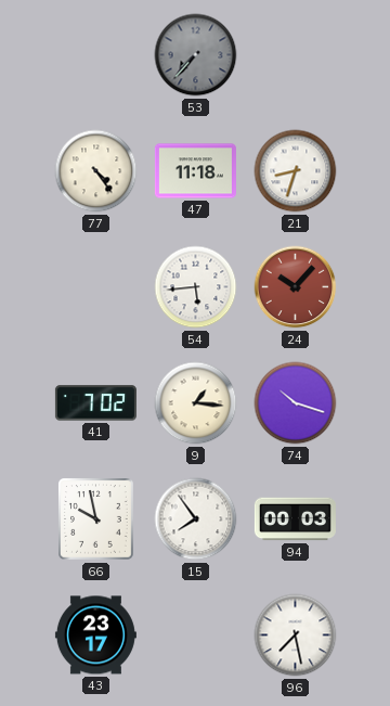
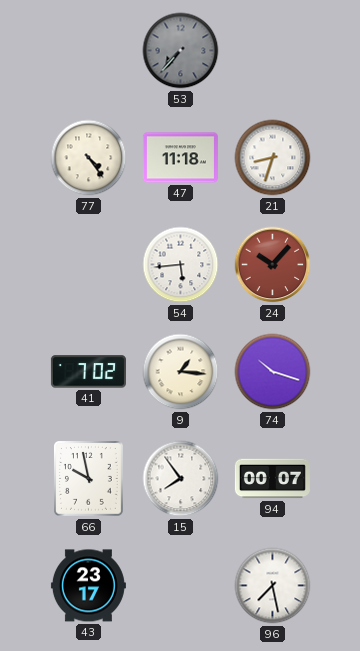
94: 00:03 -> 00:07
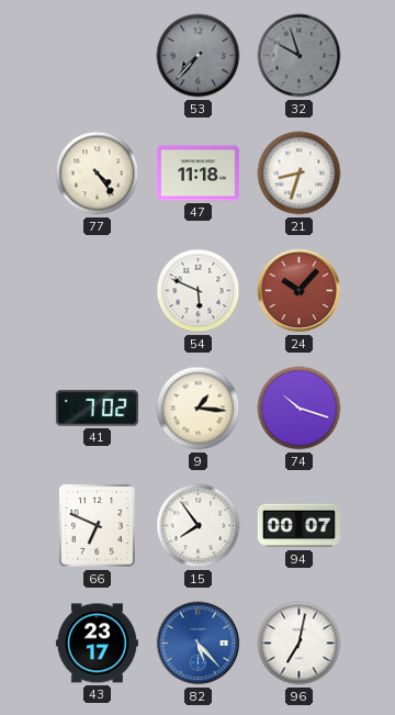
32: none -> 9:57
54: 5:44 -> 5:49
66: 9:58 -> 6:49
82: none -> 5:23
96: 7:28 -> 7:02
